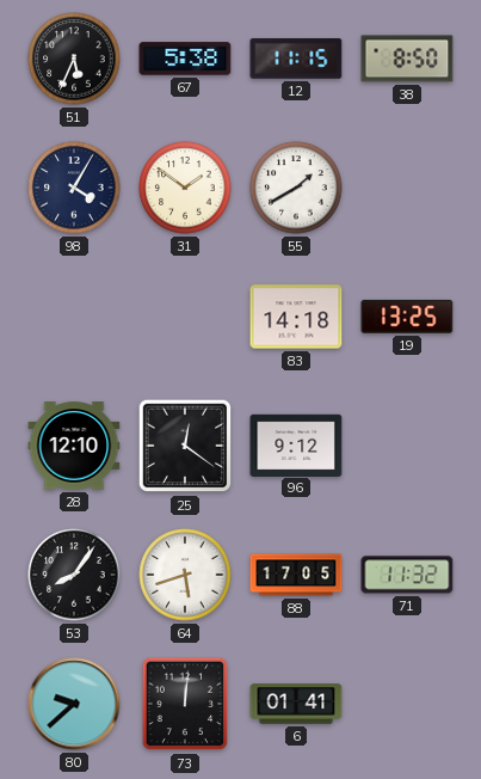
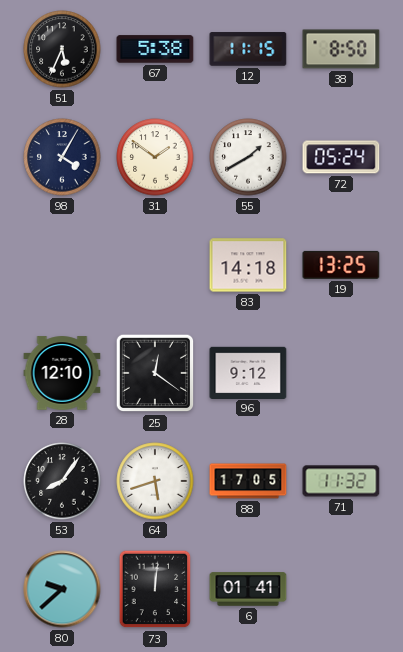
72: none -> 05:24
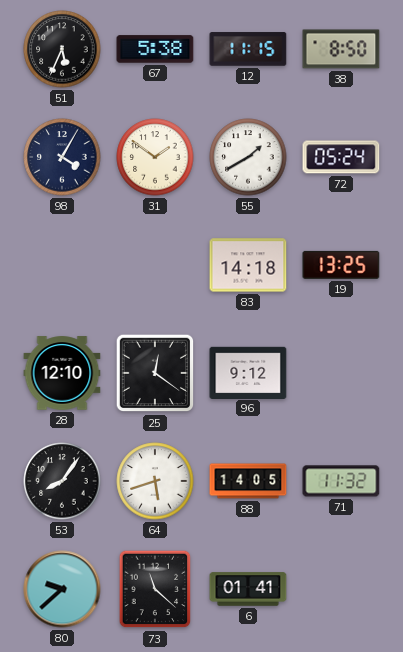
88: 17:05 -> 14:05
73: 12:01 -> 11:22
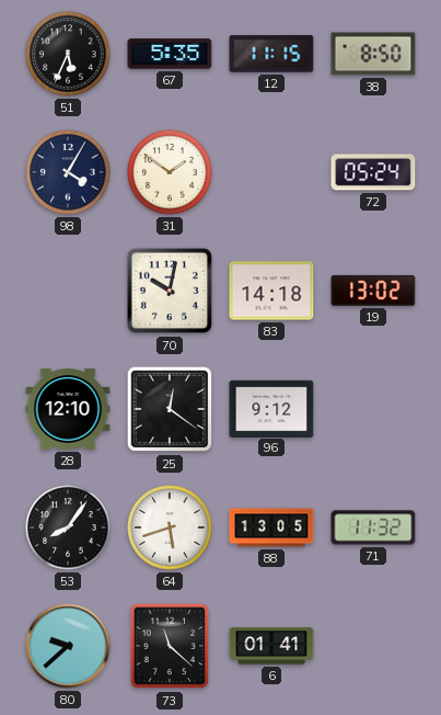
67: 5:38 -> 5:35
55: 1:40 -> none
70: none -> 10:02
19: 13:25 -> 13:02
88: 14:05 -> 13:05
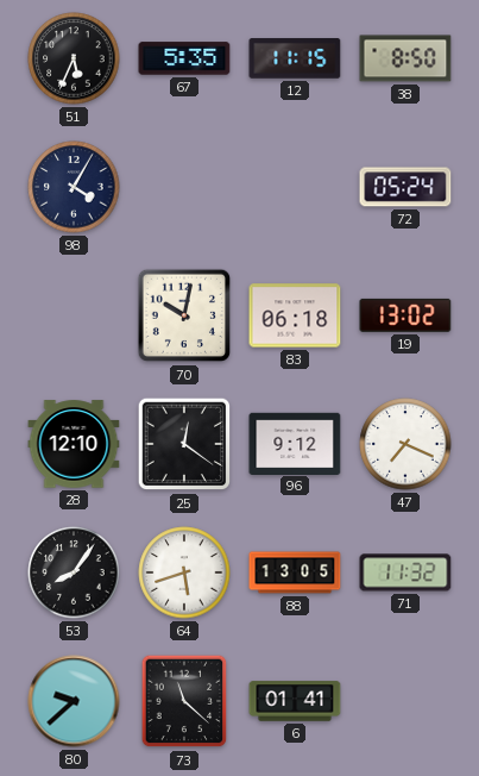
31: 1:51 -> none
83: 14:18 -> 06:18
47: none -> 7:19
